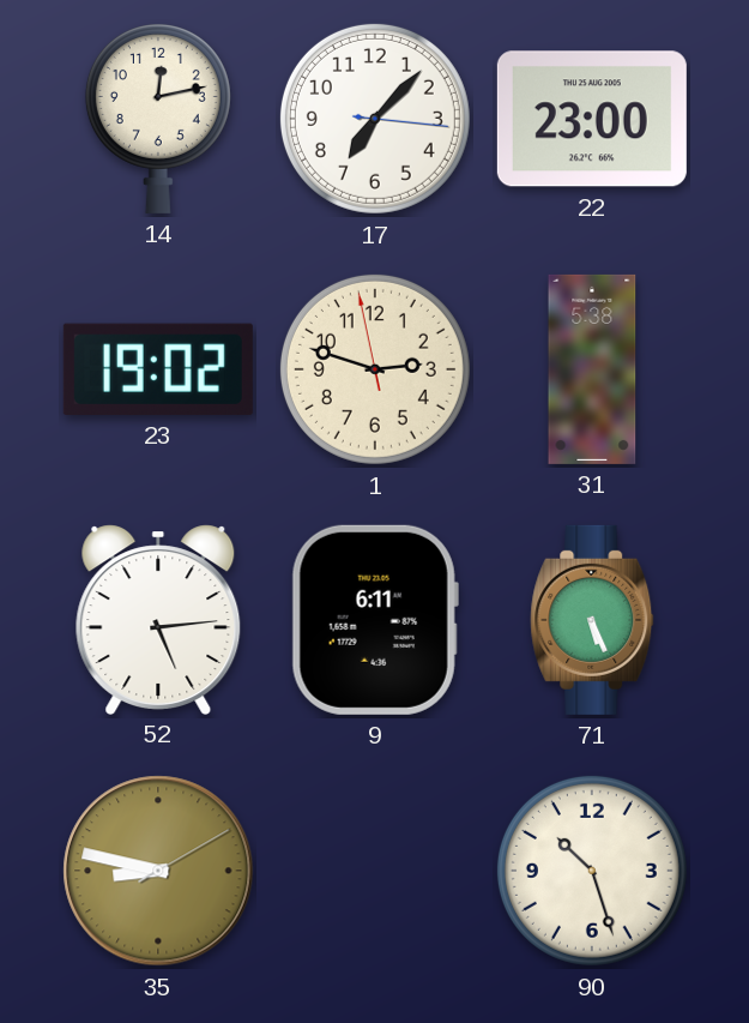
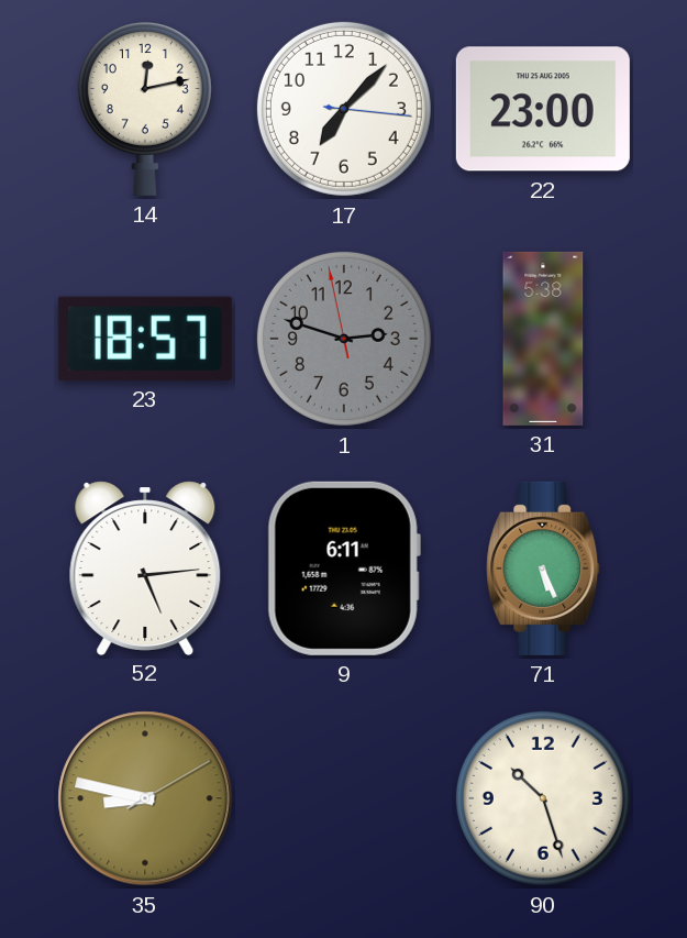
23: 19:02 -> 18:57
1 dial: cream -> grey
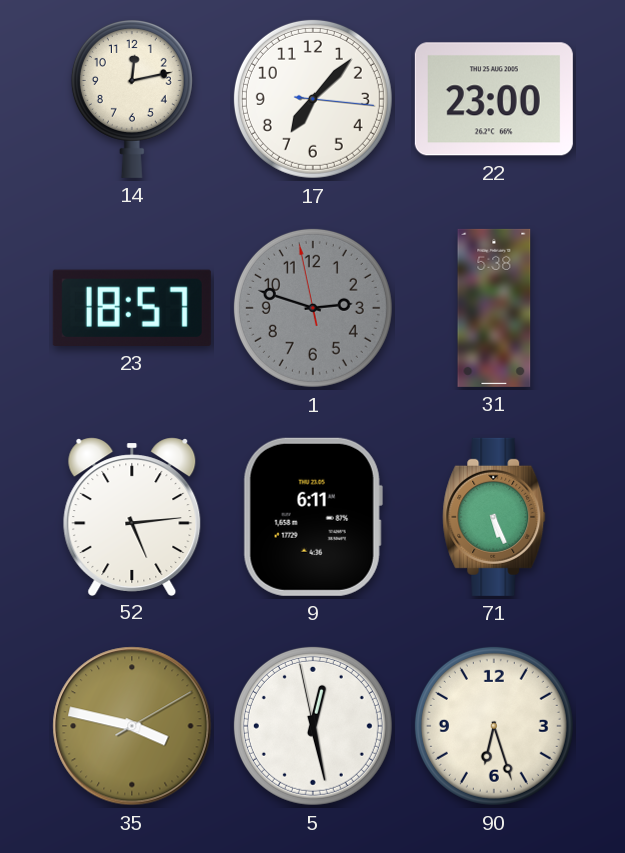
35: 8:47 -> 3:47
5: none -> 12:27
90: 10:27 -> 6:27
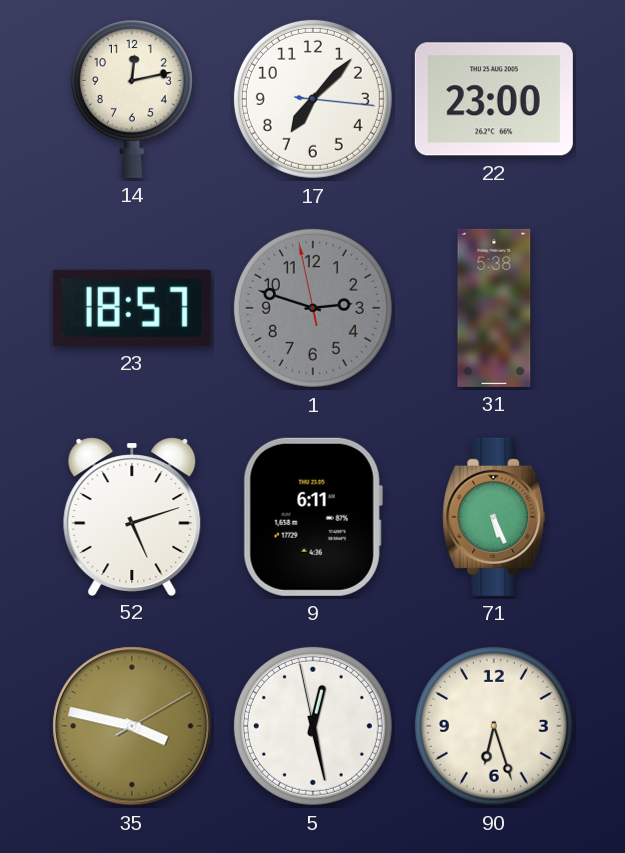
52: 5:14 -> 5:12
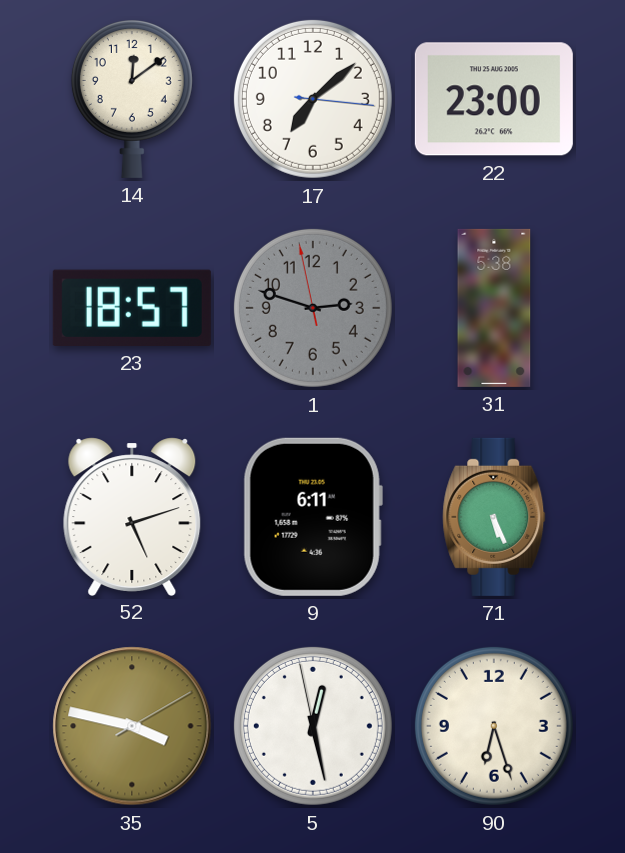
14: 12:13 -> 12:09
17: 7:07 -> 7:08
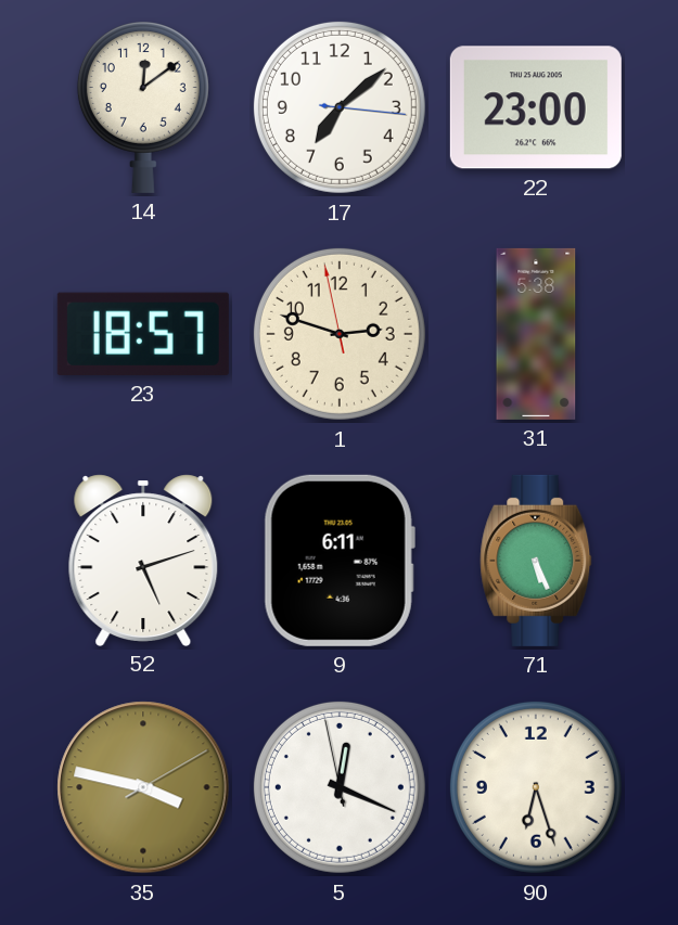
1 dial: grey -> cream
5: 12:27 -> 12:18
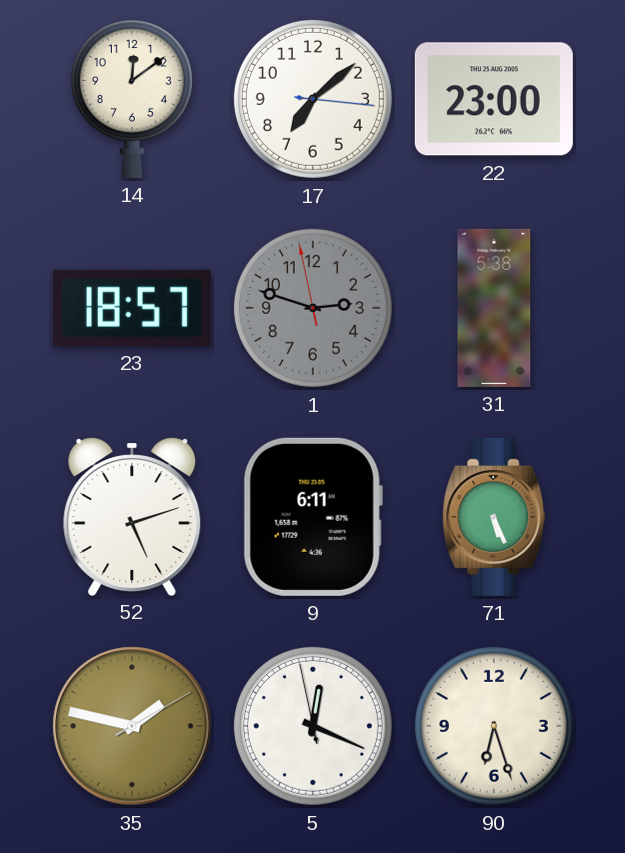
1 dial: cream -> grey
35: 3:47 -> 1:47
